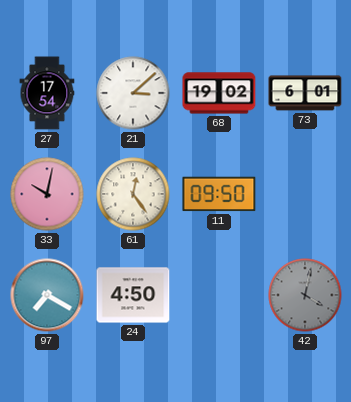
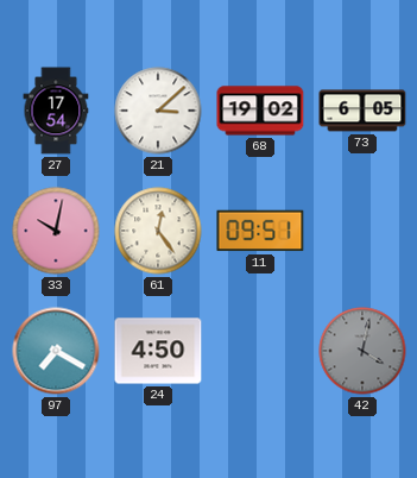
73: 6:01 -> 6:05
11: 09:50 -> 09:51
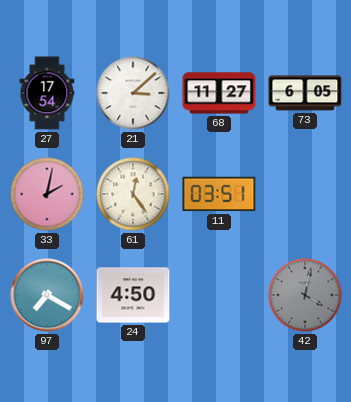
68: 19:02 -> 11:27
33: 10:02 -> 2:02
11: 09:51 -> 03:51
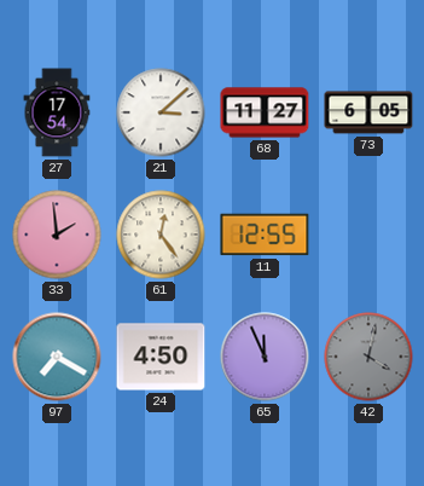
33: 2:02 -> 1:59
11: 03:51 -> 12:55
65: none -> 11:56
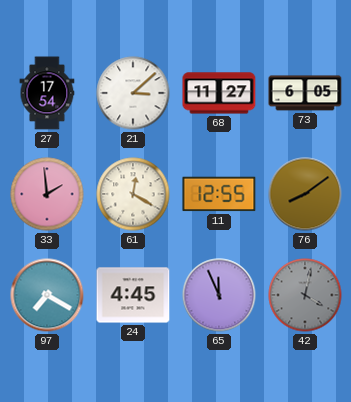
61: 12:24 -> 12:20
76: none -> 8:09
24: 4:50 -> 4:45
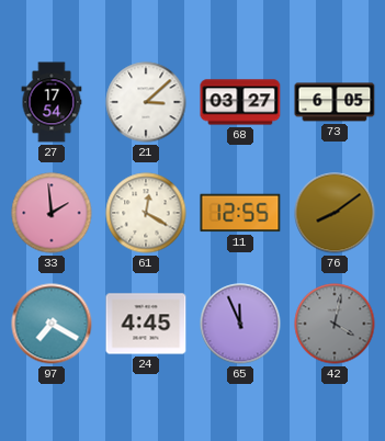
68: 11:27 -> 03:27
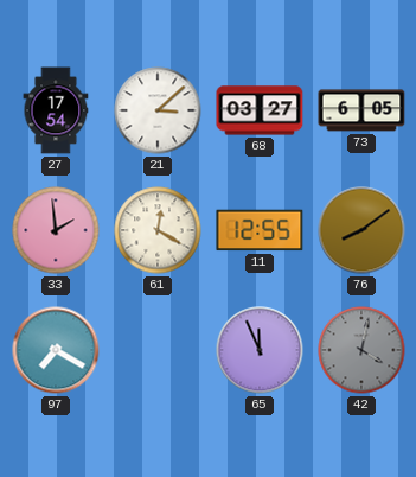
24: 4:45 -> none
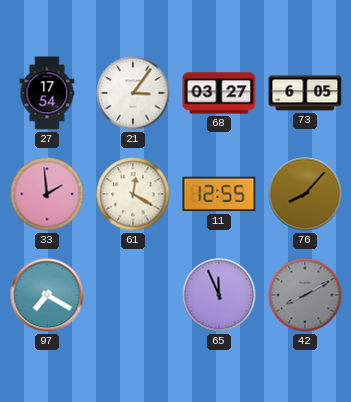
21: 3:08 -> 3:06
76: 8:09 -> 8:07
42: 4:02 -> 8:10
